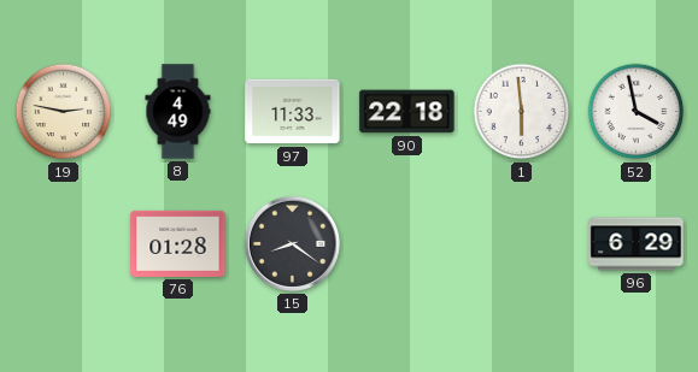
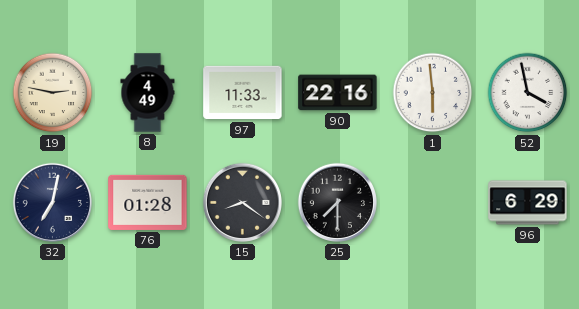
90: 22:18 -> 22:16
32: none -> 7:02
25: none -> 7:30
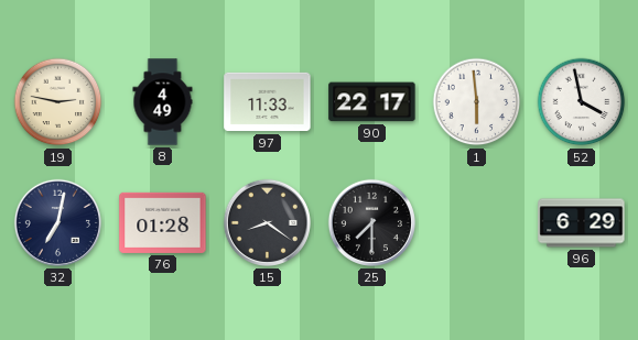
90: 22:16 -> 22:17
